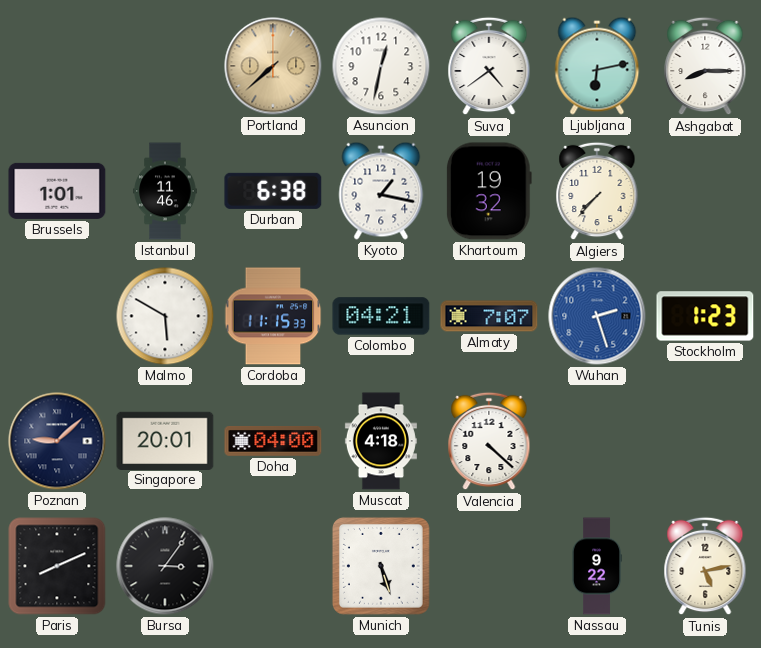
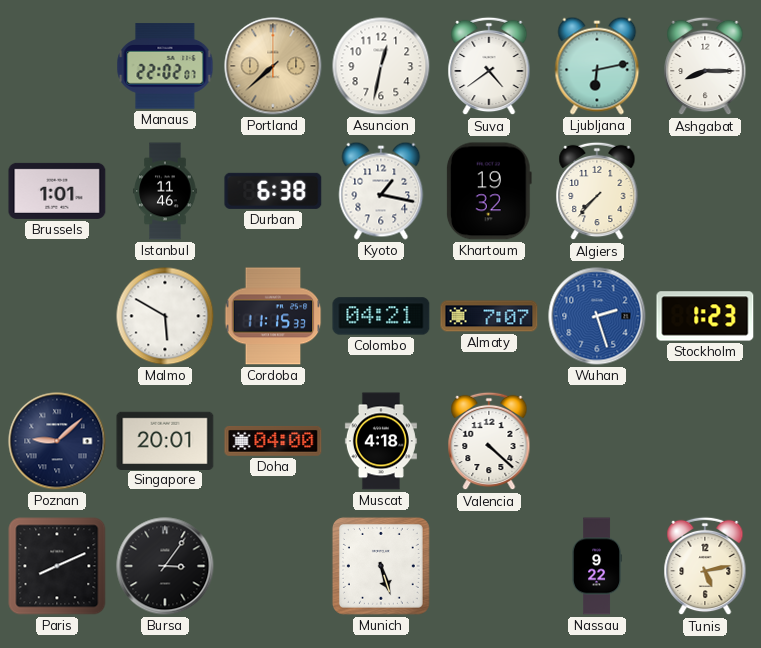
Manaus: none -> 22:02
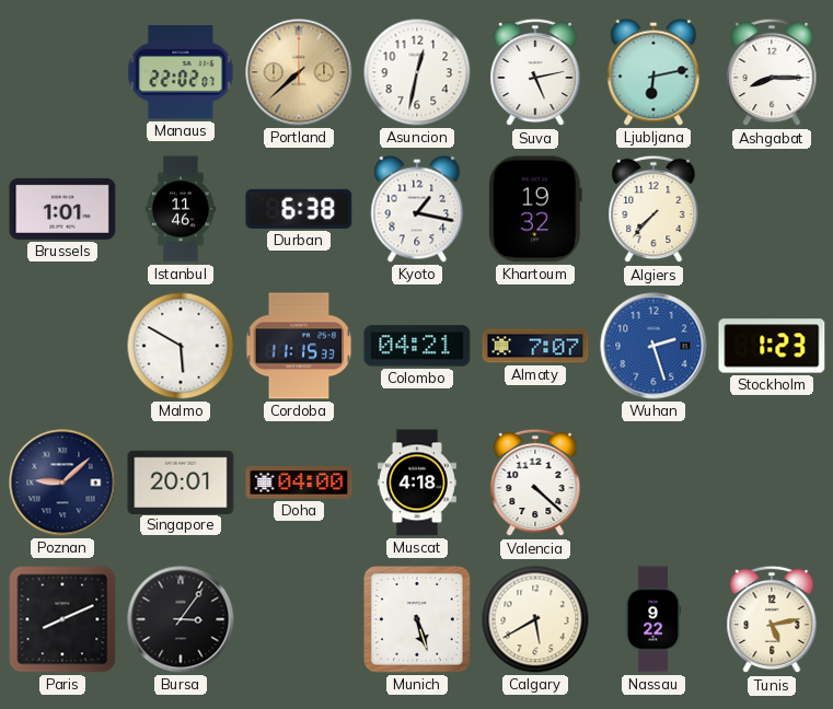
Suva: 4:39 -> 5:13
Calgary: none -> 5:40
